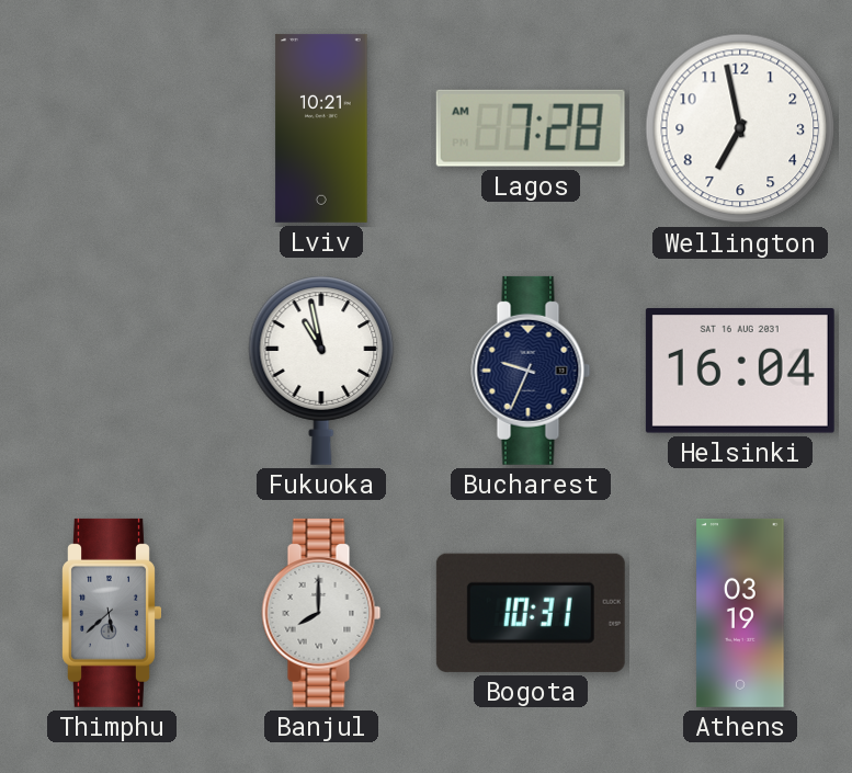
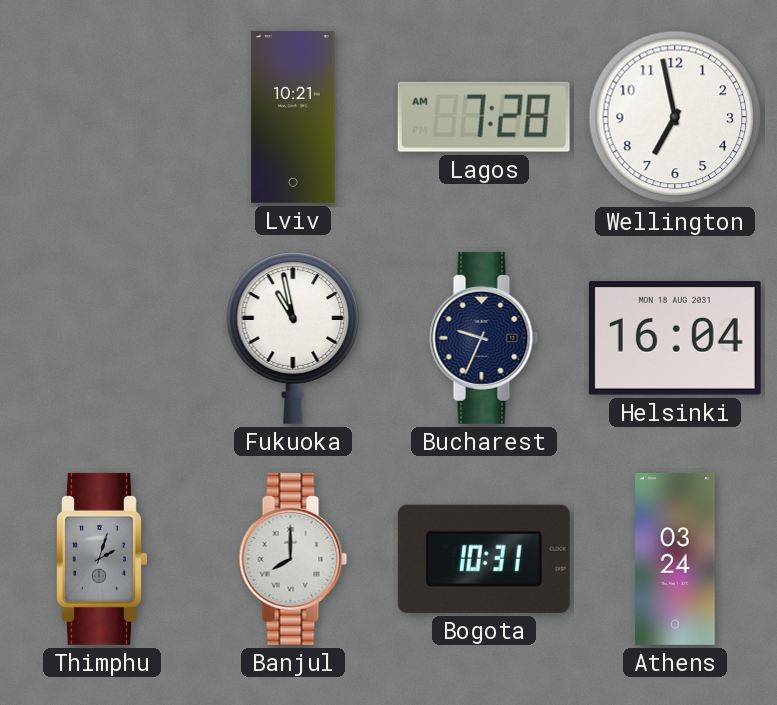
Helsinki date: SAT 16 AUG 2031 -> MON 18 AUG 2031
Thimphu: 5:38 -> 2:03
Athens: 03:19 -> 03:24
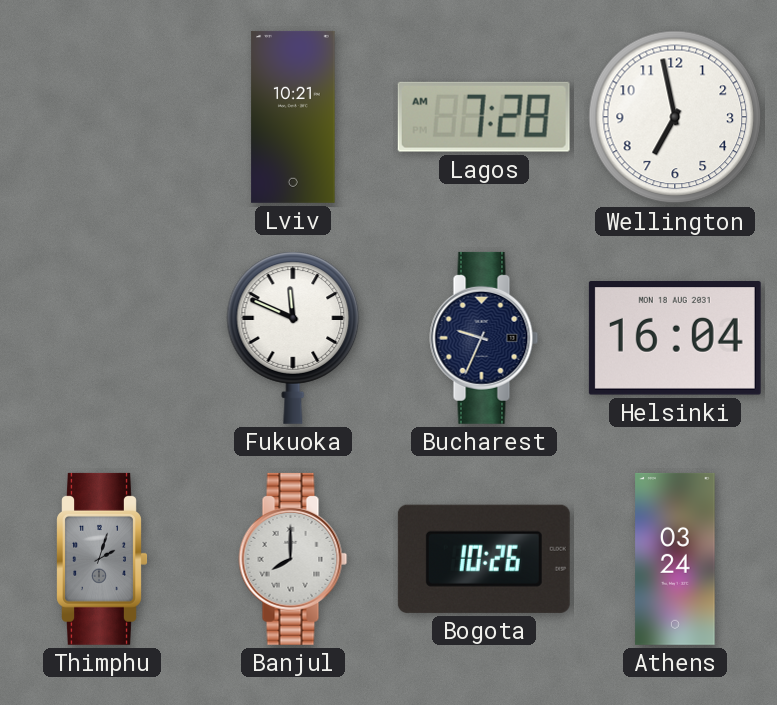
Fukuoka: 10:58 -> 11:49
Bogota: 10:31 -> 10:26
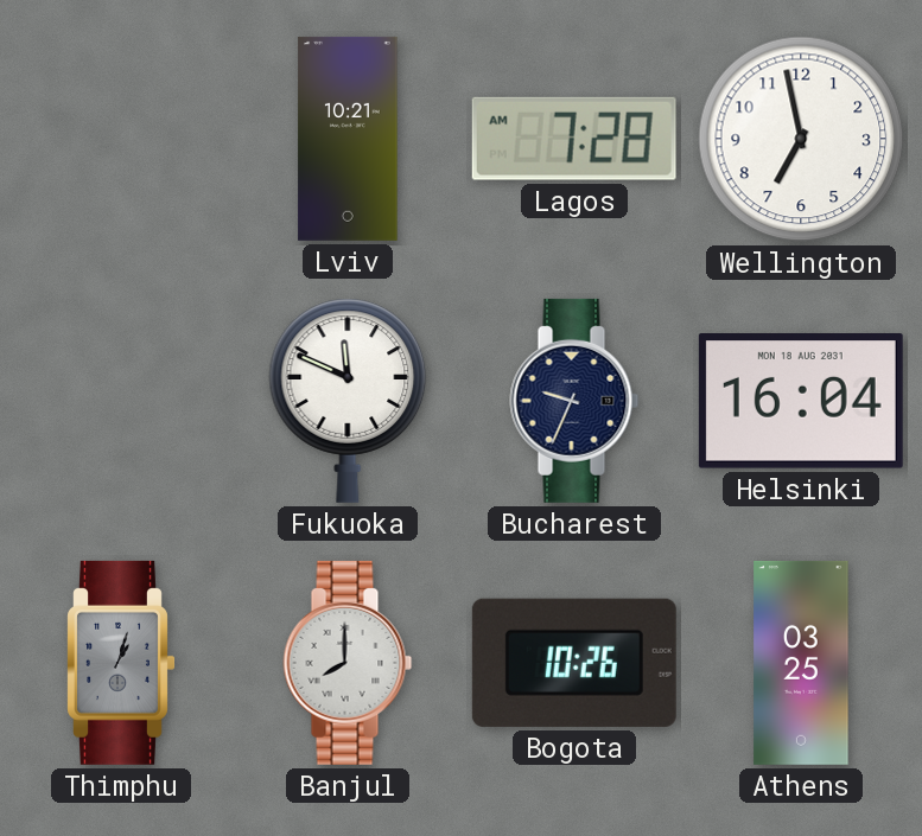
Thimphu: 2:03 -> 1:03
Athens: 03:24 -> 03:25
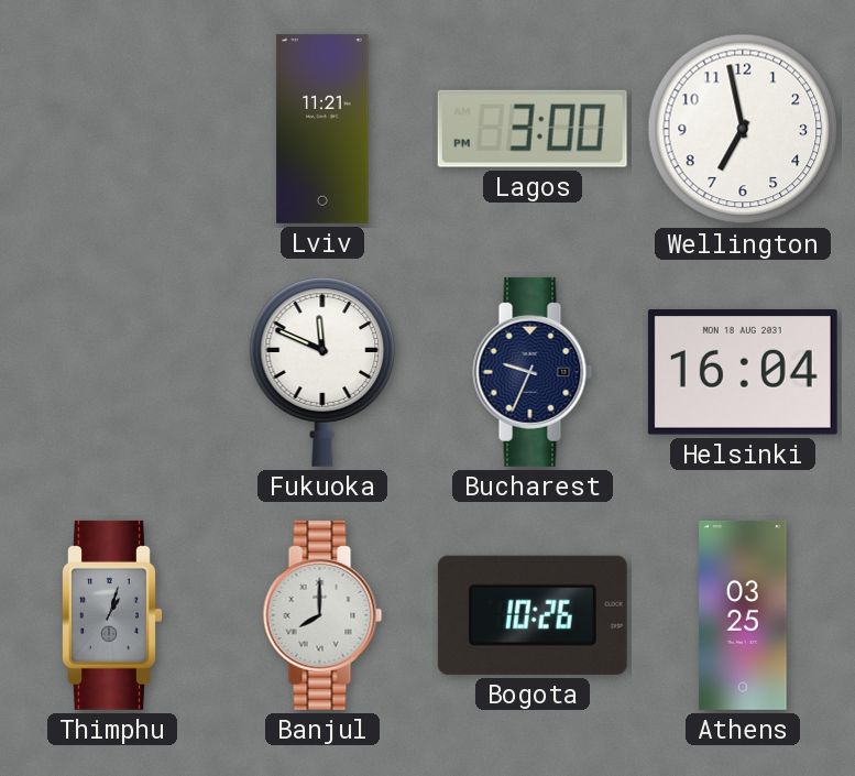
Lviv: 10:21 -> 11:21
Lagos: 7:28 -> 3:00
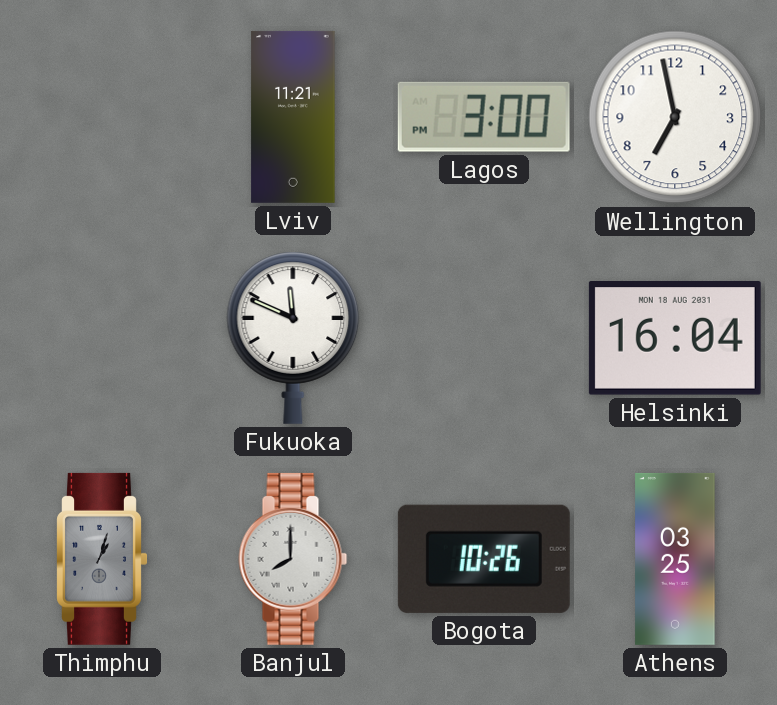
Bucharest: 9:34 -> none
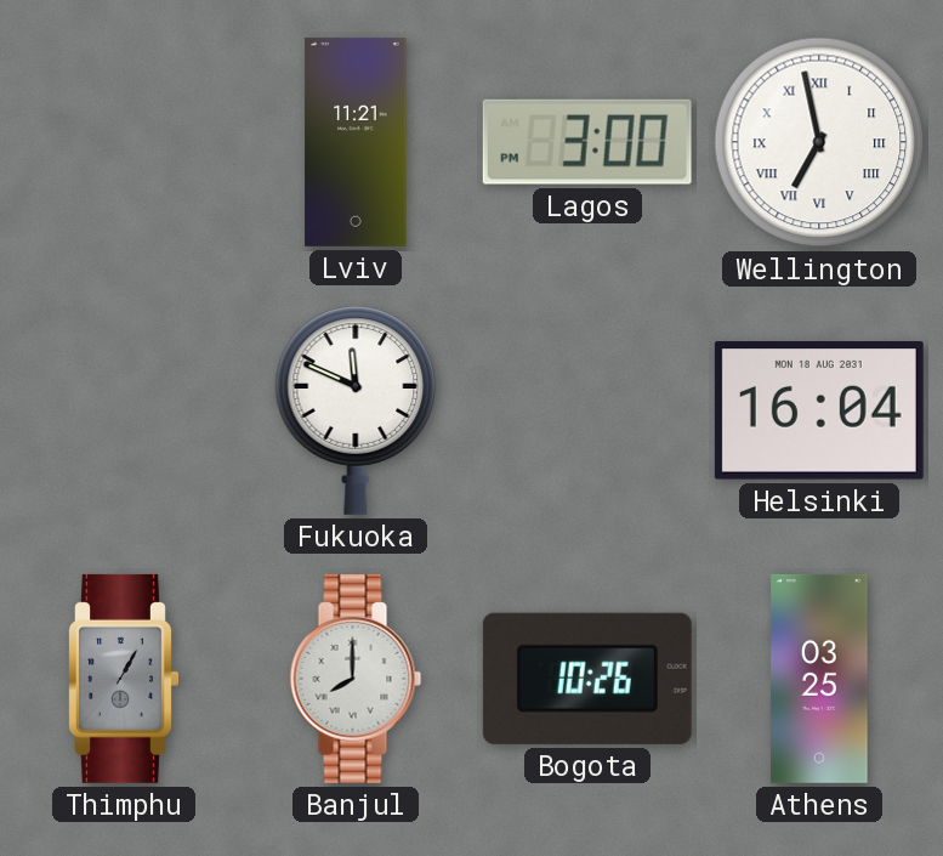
Wellington numerals: Arabic -> Roman
Thimphu: 1:03 -> 1:05
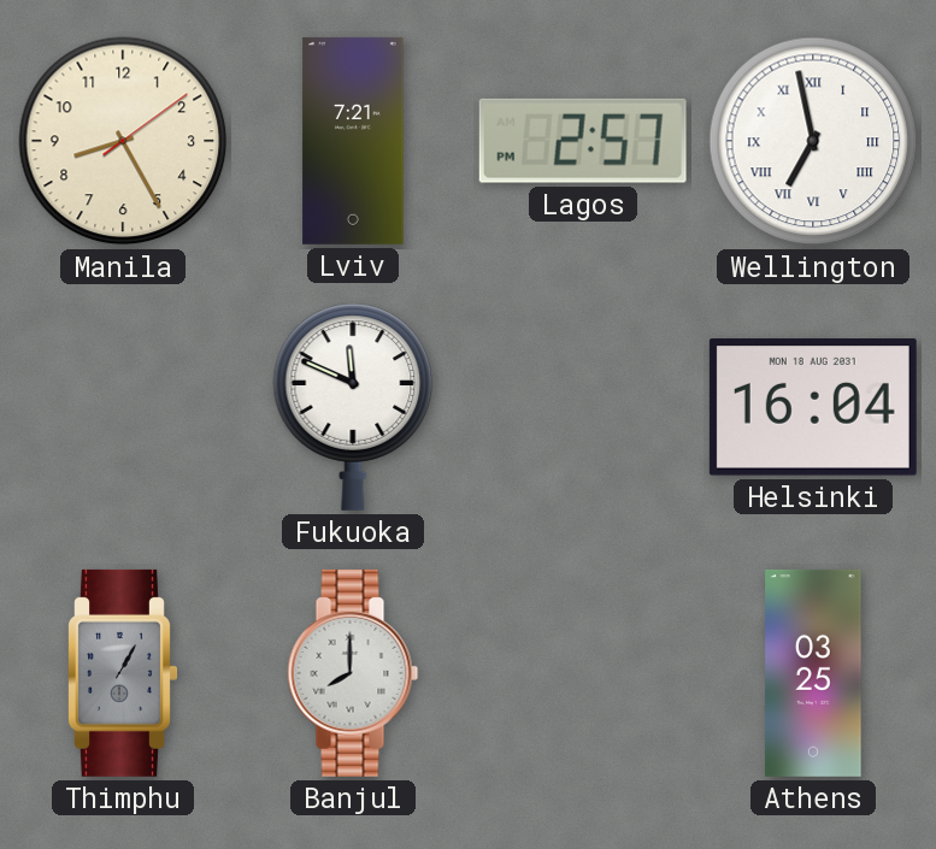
Manila: none -> 8:25
Lviv: 11:21 -> 7:21
Lagos: 3:00 -> 2:57
Bogota: 10:26 -> none
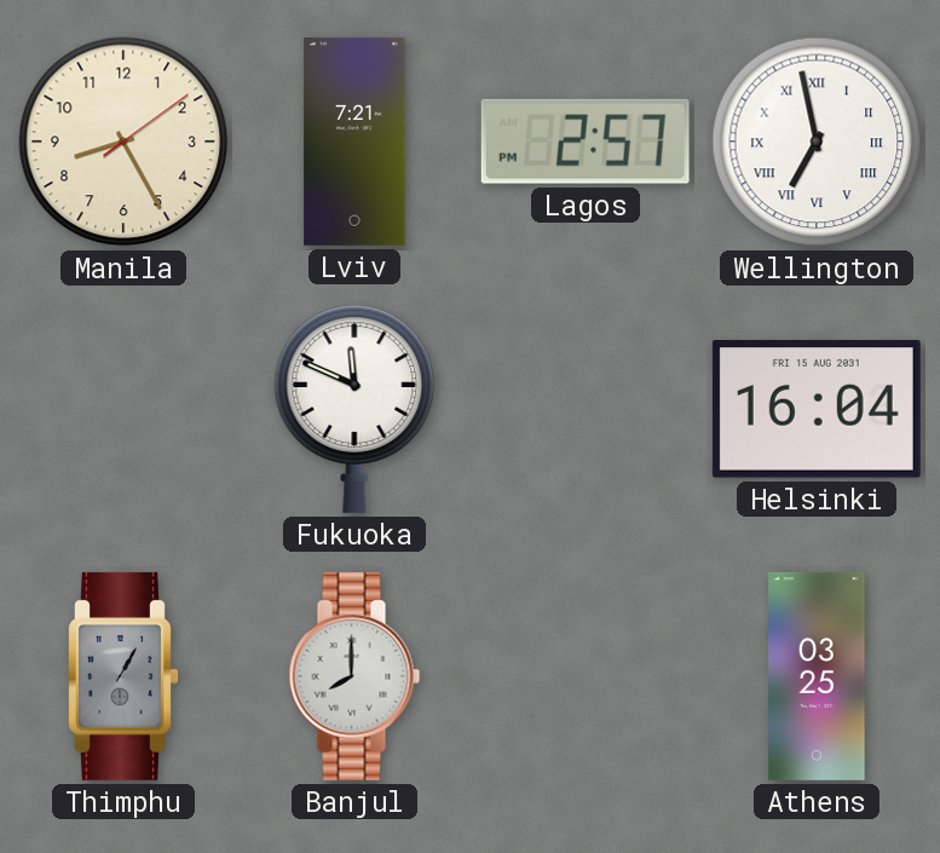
Helsinki date: MON 18 AUG 2031 -> FRI 15 AUG 2031
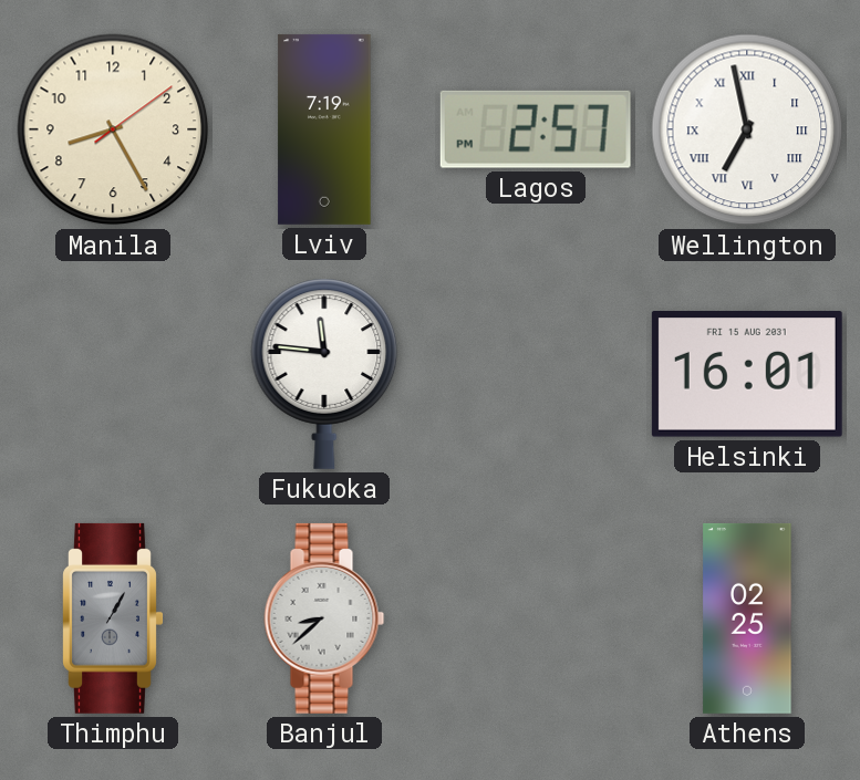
Lviv: 7:21 -> 7:19
Fukuoka: 11:49 -> 11:46
Helsinki: 16:04 -> 16:01
Banjul: 8:00 -> 8:38
Athens: 03:25 -> 02:25
